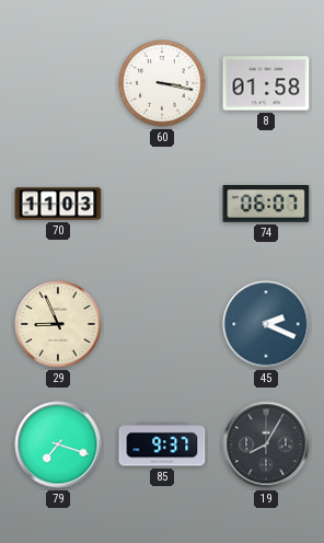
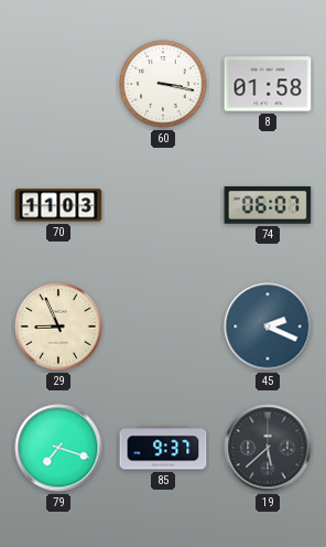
19: 8:05 -> 5:38
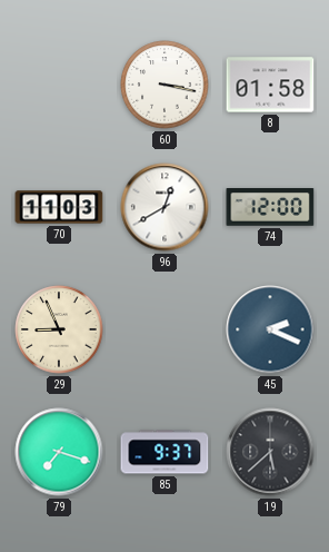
96: none -> 12:40
74: 06:07 -> 12:00
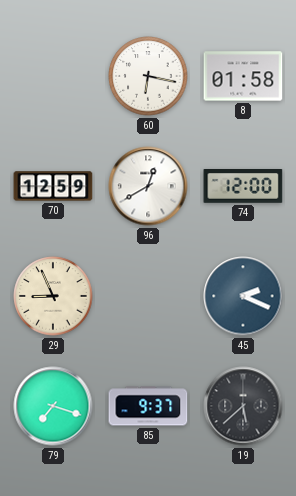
60: 3:17 -> 6:17
70: 11:03 -> 12:59
